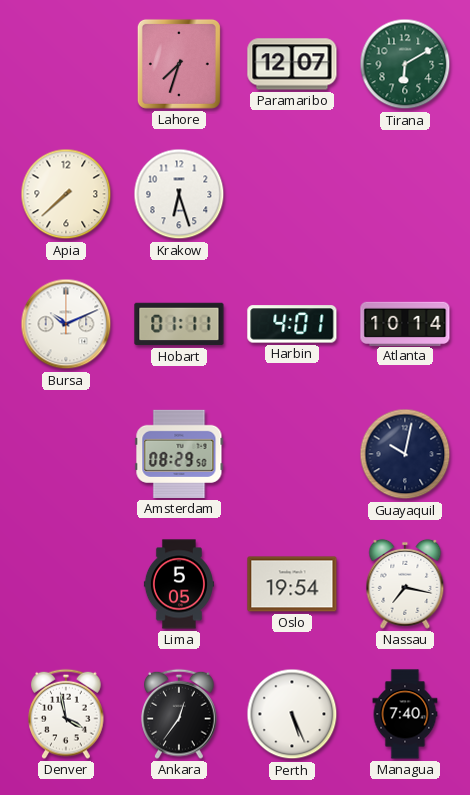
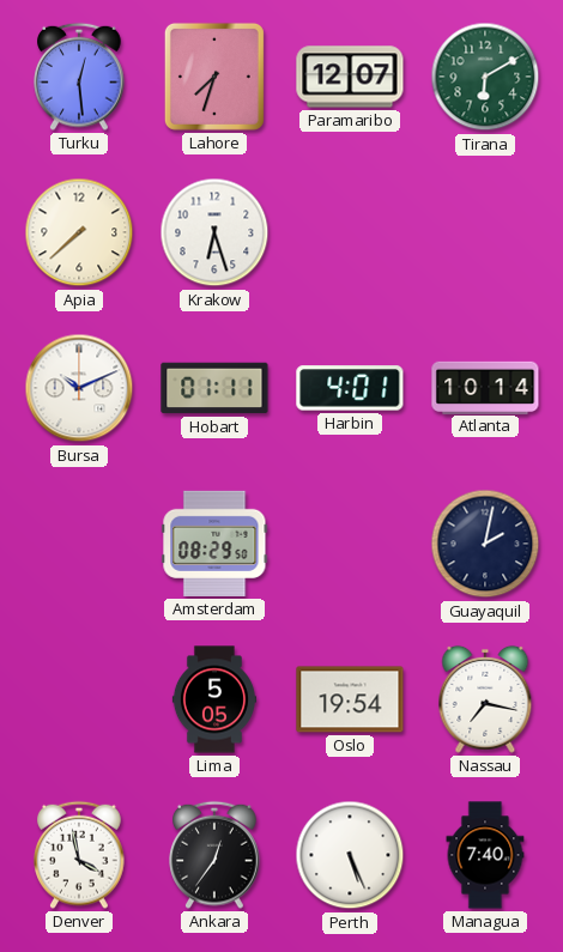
Turku: none -> 12:29
Guayaquil: 10:02 -> 2:02
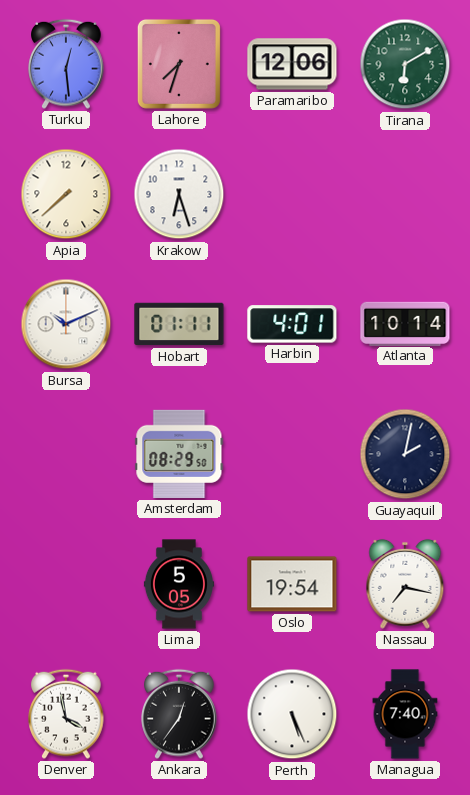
Paramaribo: 12:07 -> 12:06
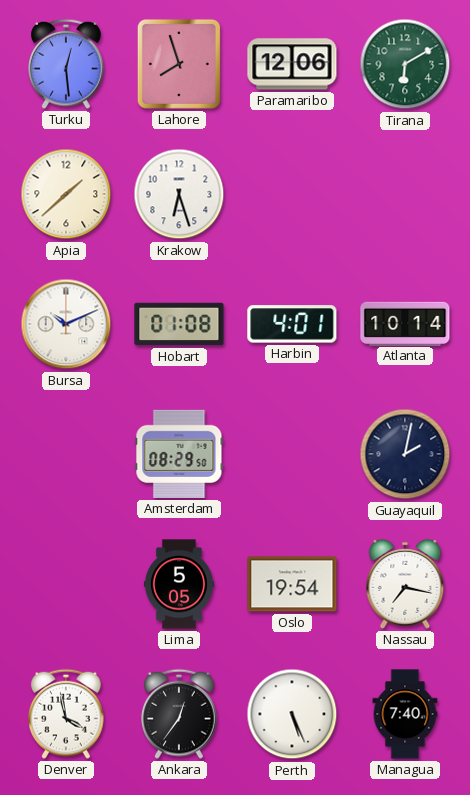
Lahore: 7:33 -> 7:57
Apia: 7:38 -> 1:38
Hobart: 01:11 -> 01:08
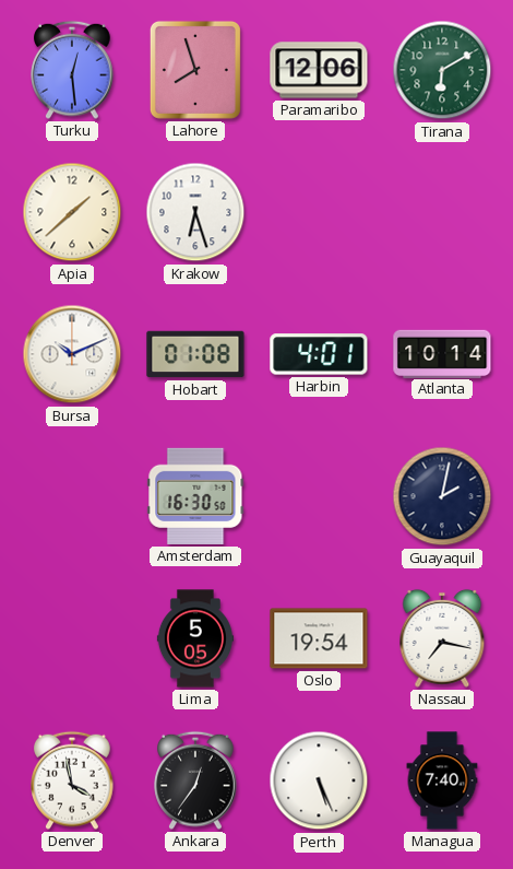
Amsterdam: 08:29 -> 16:30
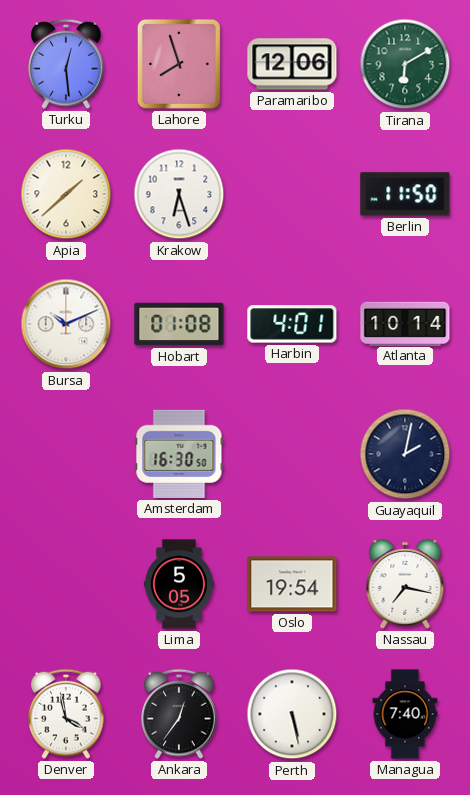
Berlin: none -> 11:50
Perth: 5:26 -> 5:28
